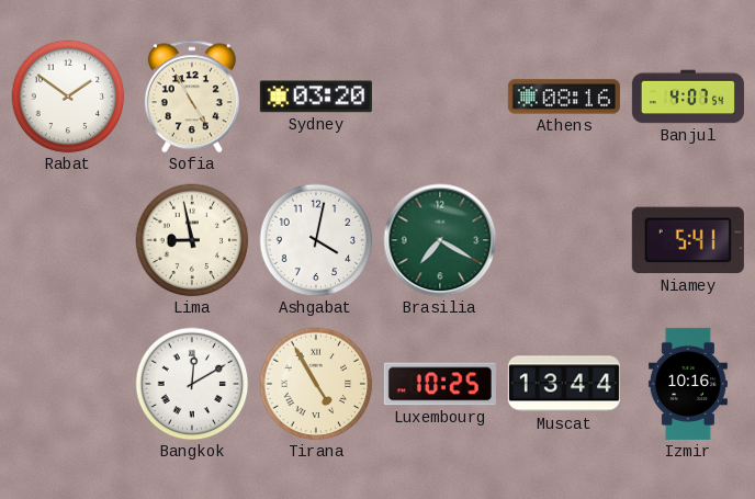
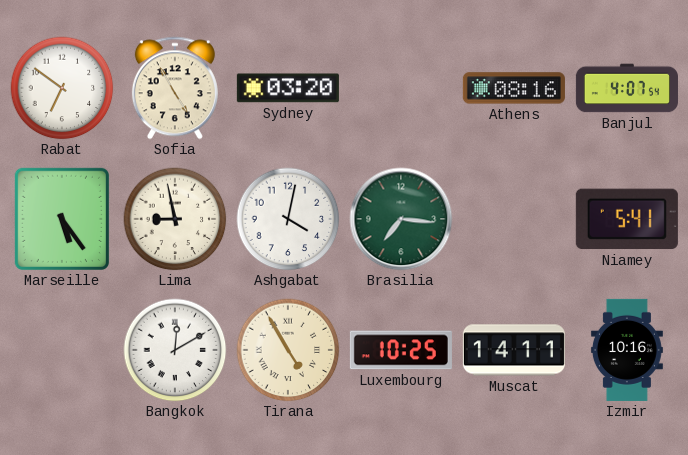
Rabat: 1:51 -> 6:51
Marseille: none -> 5:24
Brasilia: 7:20 -> 7:16
Muscat: 13:44 -> 14:11
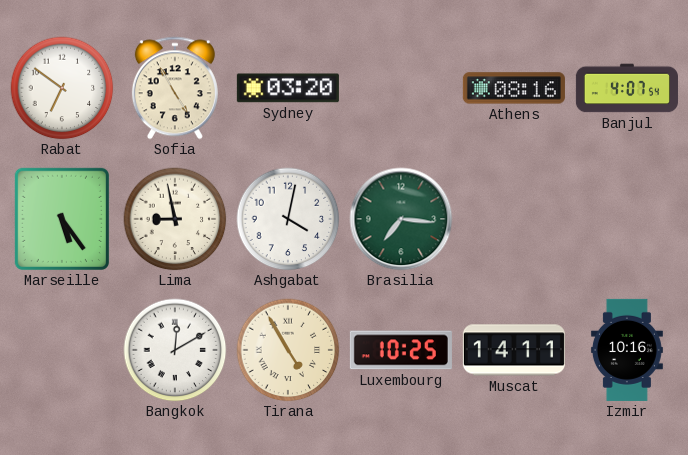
Niamey: 5:41 -> none
